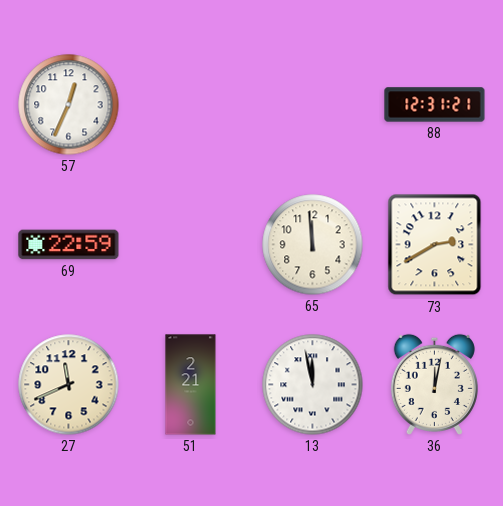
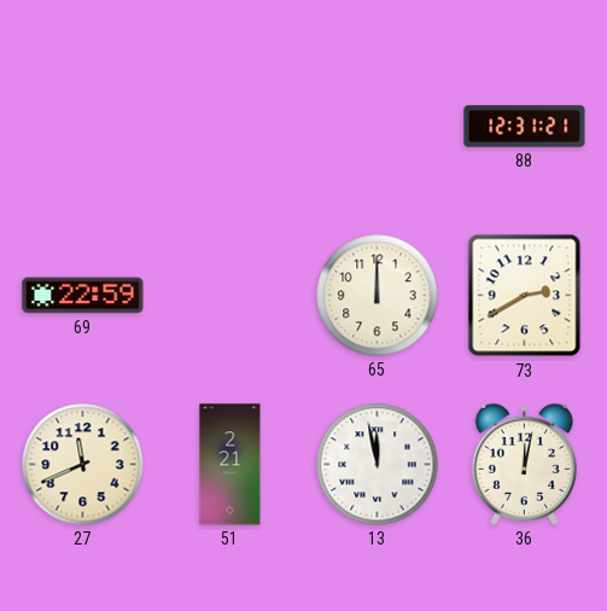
57: 12:34 -> none
65: 11:59 -> 12:00
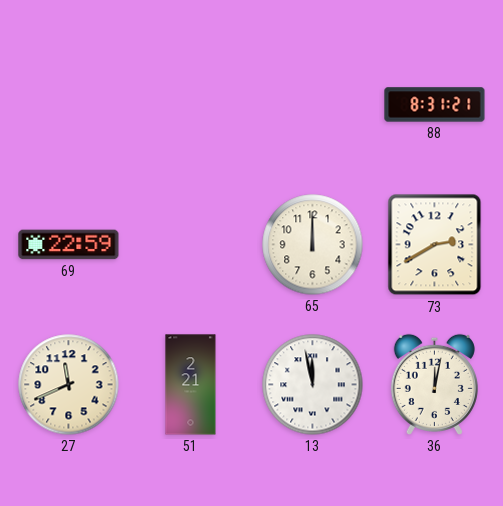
88: 12:31 -> 8:31
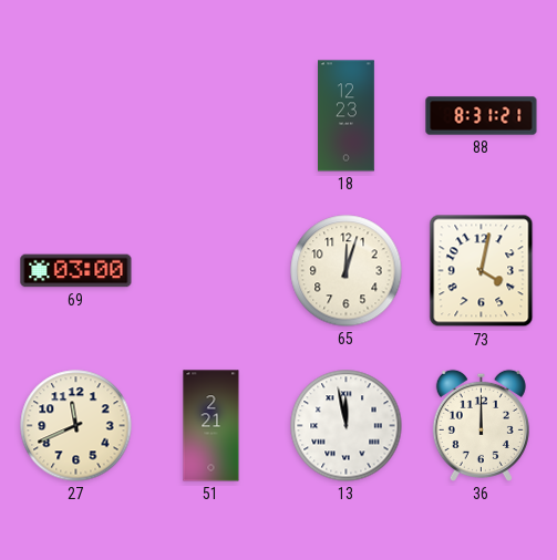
18: none -> 12:23
69: 22:59 -> 03:00
65: 12:00 -> 12:03
73: 2:40 -> 4:02
36: 12:02 -> 12:00
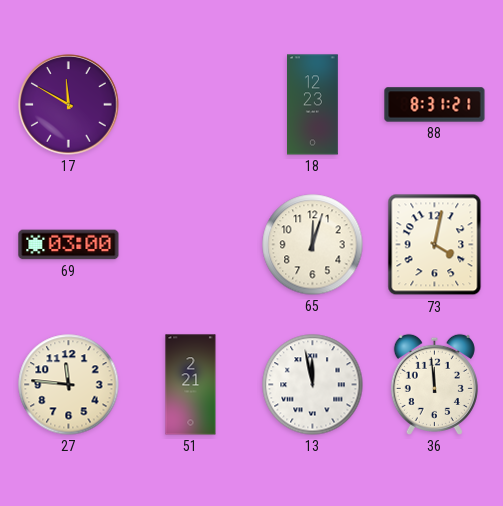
17: none -> 11:50
27: 11:41 -> 11:46
36: 12:00 -> 11:59
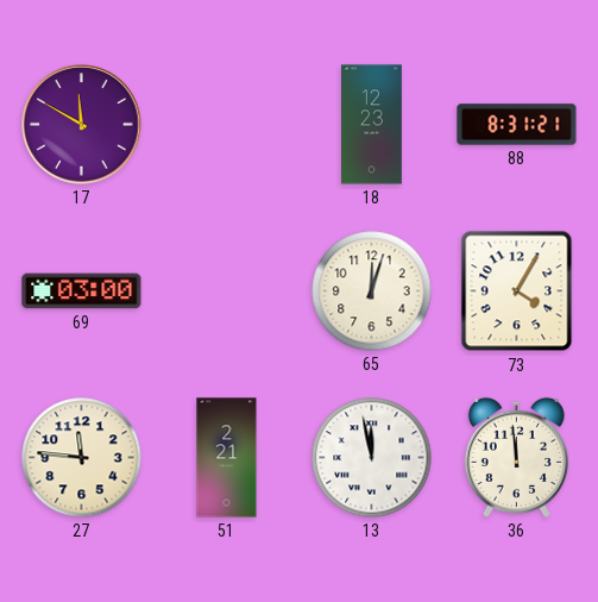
73: 4:02 -> 4:05
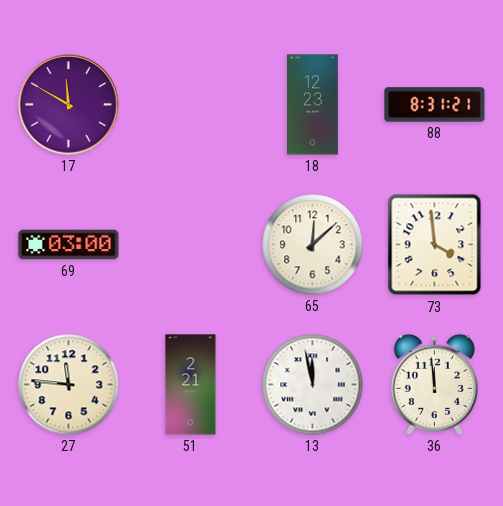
65: 12:03 -> 12:08
73: 4:05 -> 3:59
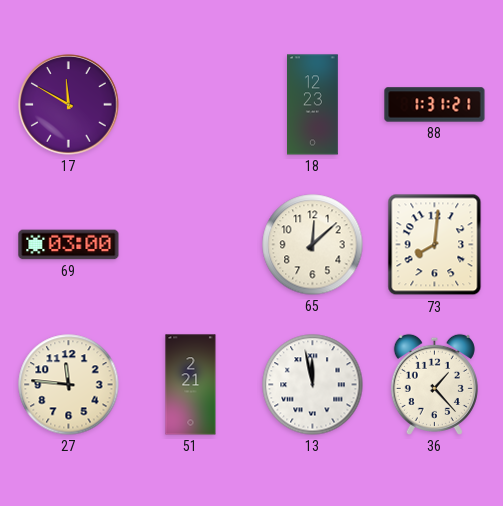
88: 8:31 -> 1:31
73: 3:59 -> 8:01
36: 11:59 -> 1:23
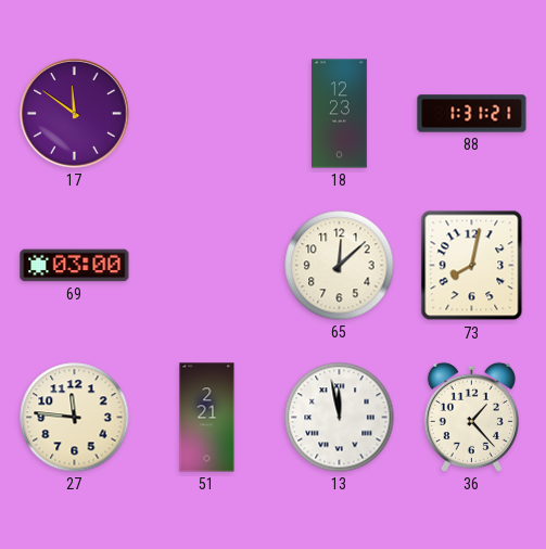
17: 11:50 -> 11:51
73: 8:01 -> 8:02
